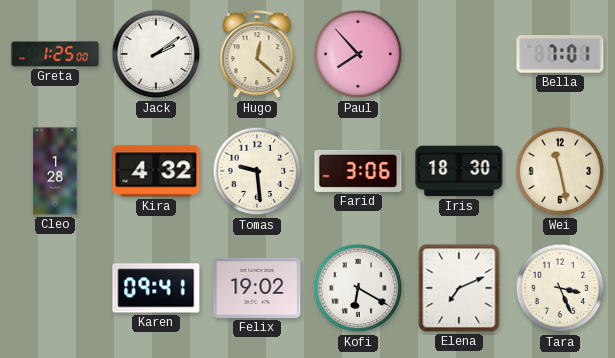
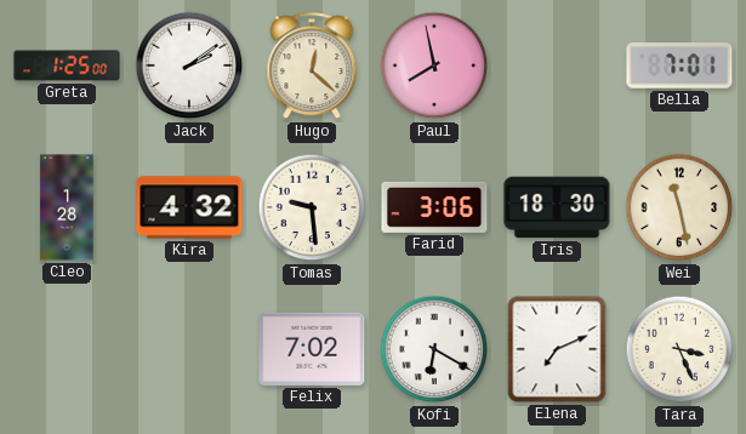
Paul: 7:53 -> 7:58
Karen: 09:41 -> none
Felix: 19:02 -> 7:02
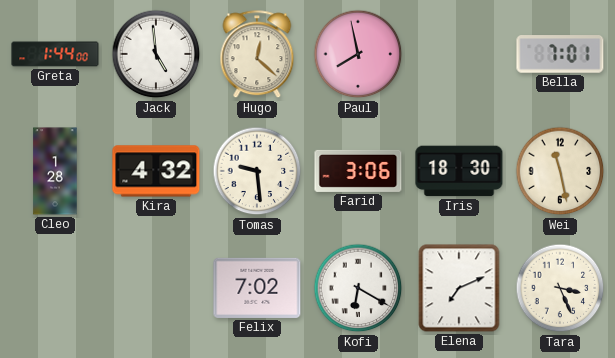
Greta: 1:25 -> 1:44
Jack: 2:09 -> 4:59
